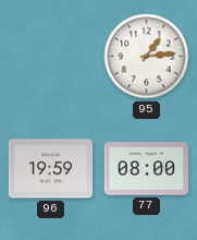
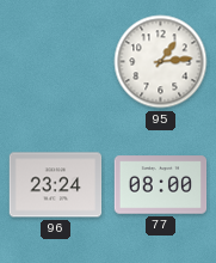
96: 19:59 -> 23:24
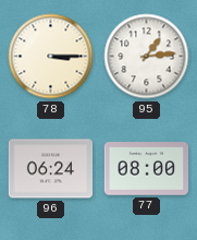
78: none -> 3:15
96: 23:24 -> 06:24
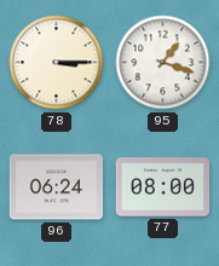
95: 1:14 -> 1:18
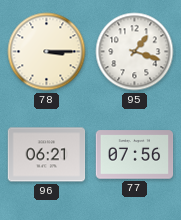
96: 06:24 -> 06:21
77: 08:00 -> 07:56
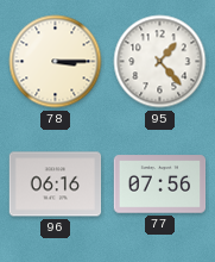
95: 1:18 -> 1:23
96: 06:21 -> 06:16
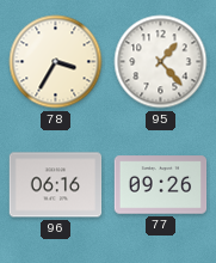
78: 3:15 -> 3:35
77: 07:56 -> 09:26
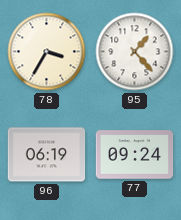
96: 06:16 -> 06:19
77: 09:26 -> 09:24
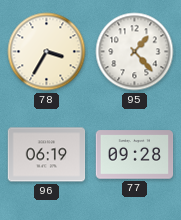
77: 09:24 -> 09:28
